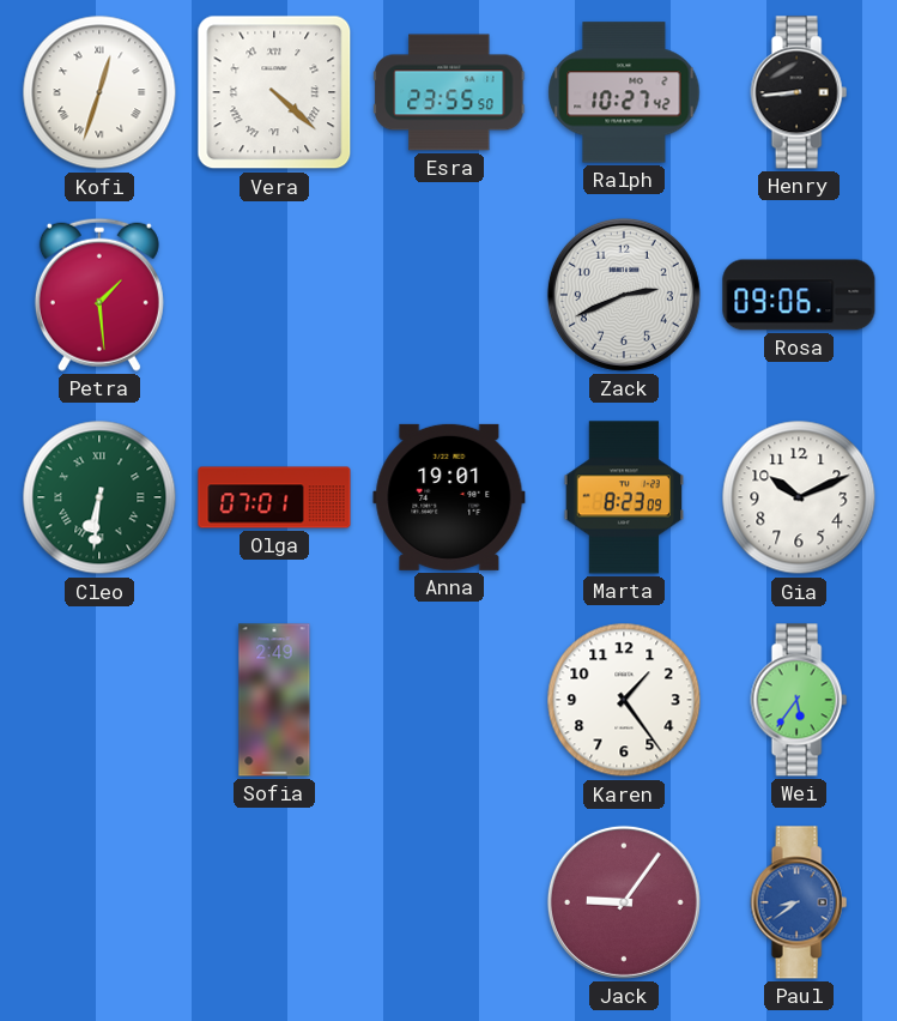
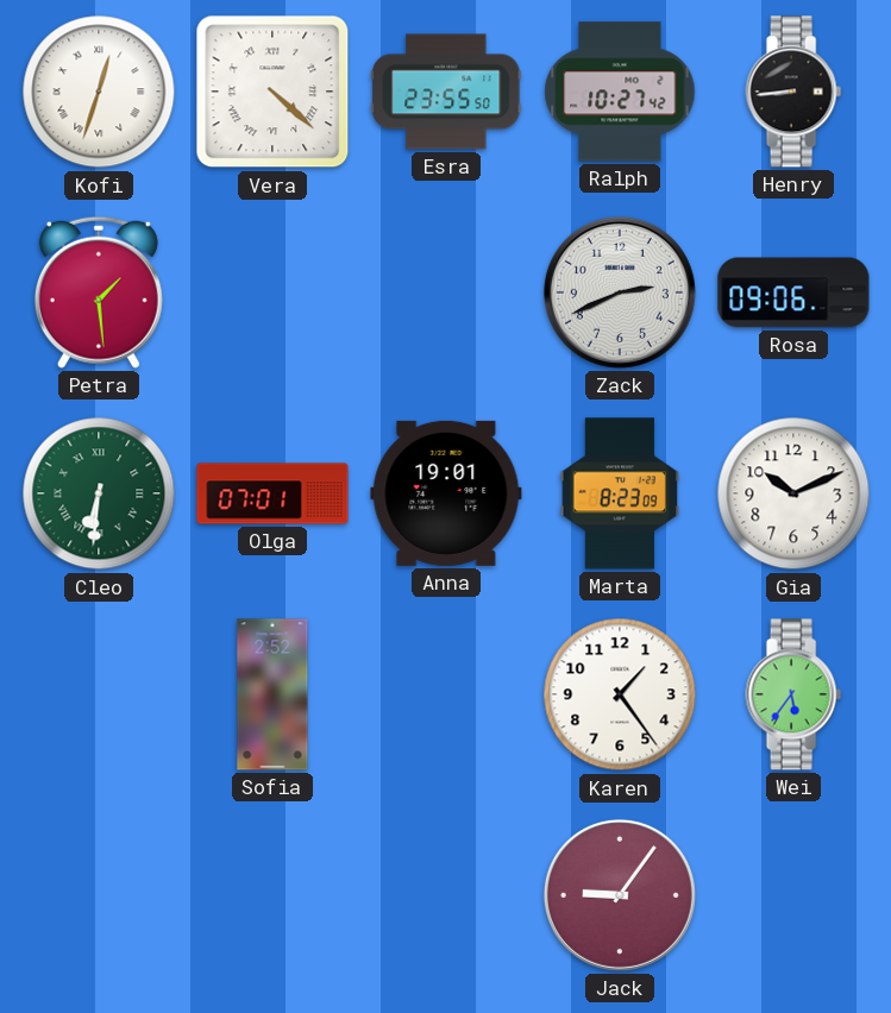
Sofia: 2:49 -> 2:52
Paul: 8:39 -> none
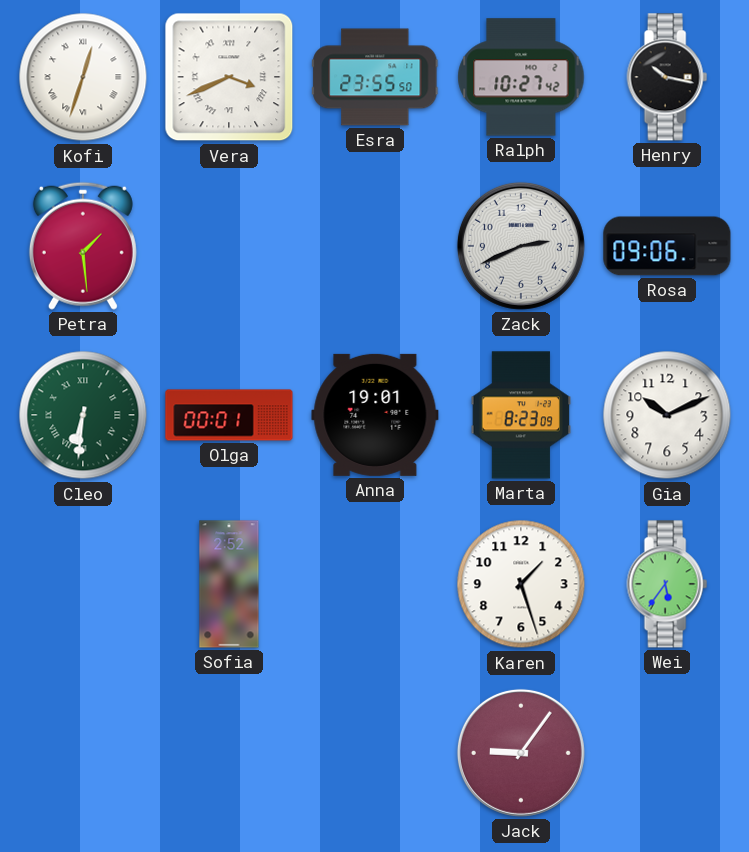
Vera: 4:22 -> 3:41
Henry: 8:44 -> 10:17
Olga: 07:01 -> 00:01
Karen: 1:24 -> 1:27
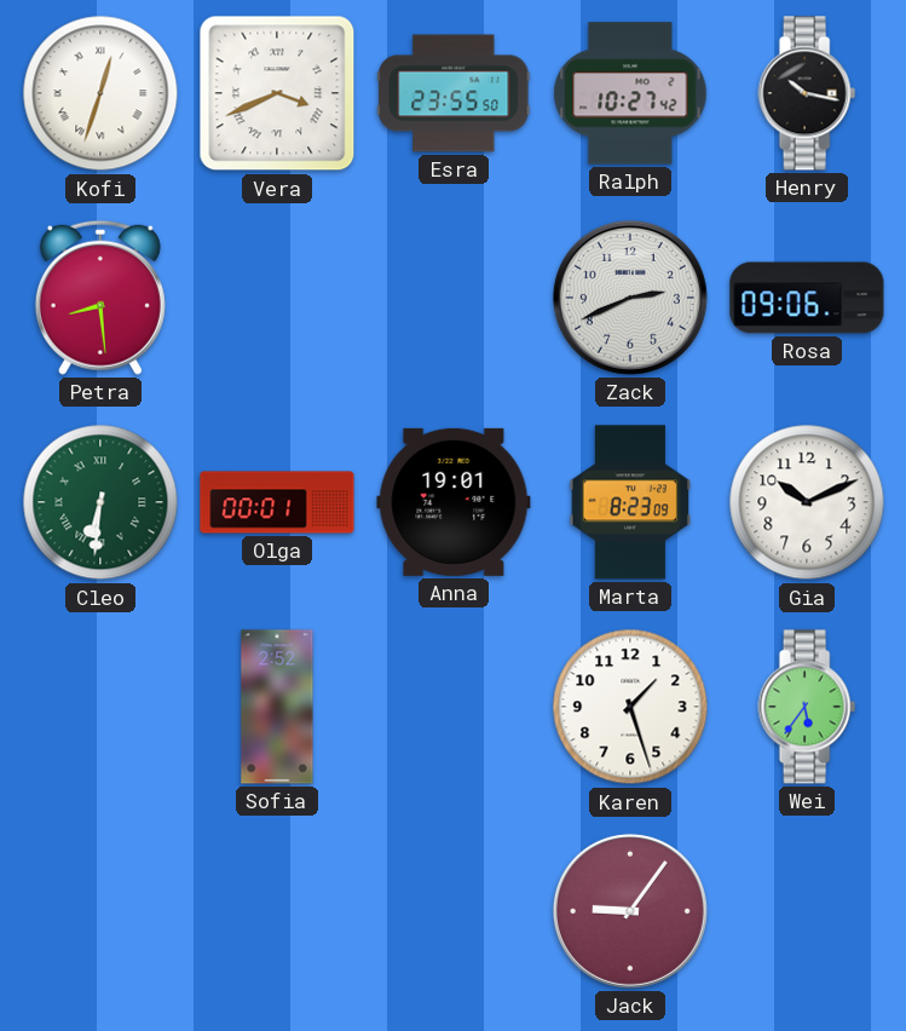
Petra: 1:29 -> 8:29
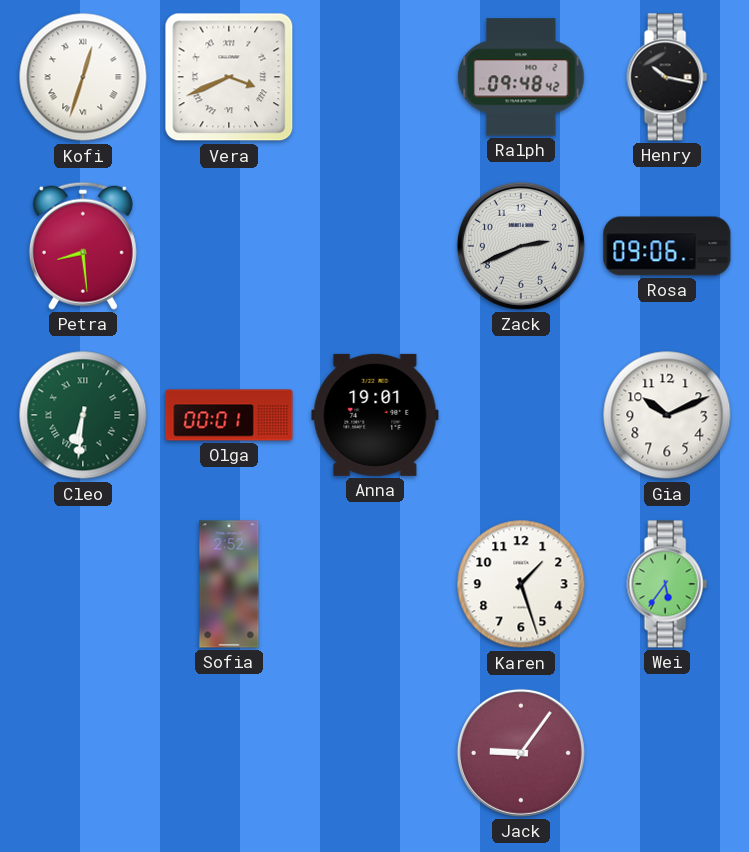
Esra: 23:55 -> none
Ralph: 10:27 -> 09:48
Marta: 8:23 -> none
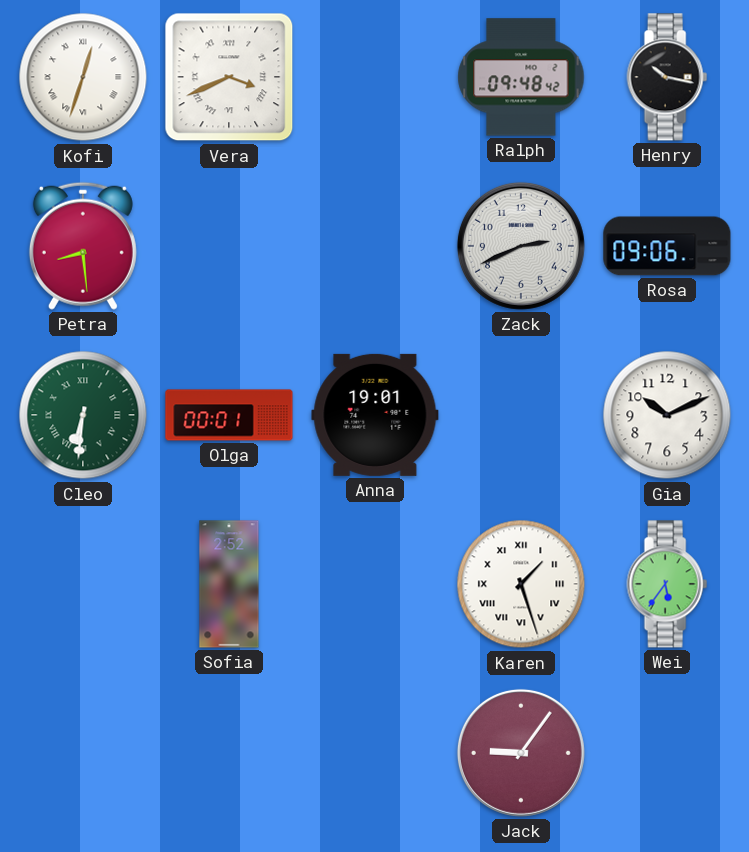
Karen numerals: Arabic -> Roman
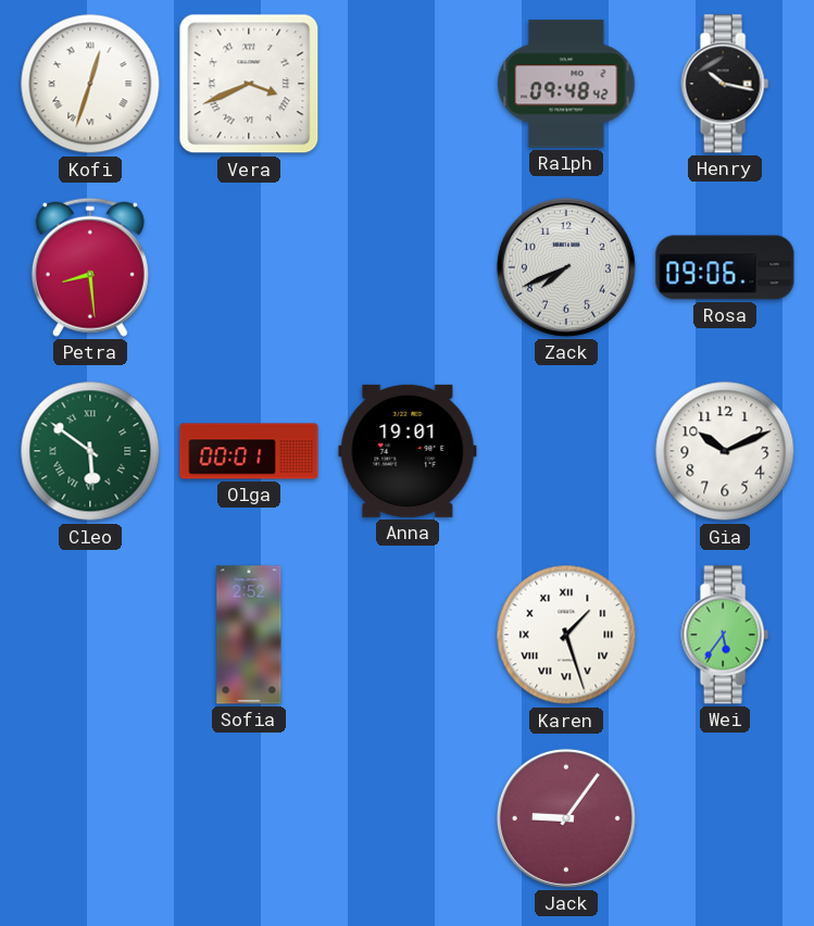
Zack: 2:41 -> 7:41
Cleo: 6:31 -> 5:51
